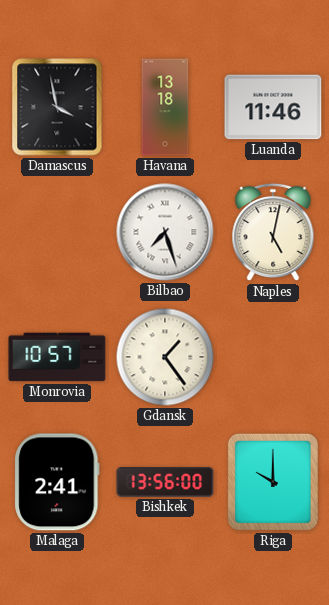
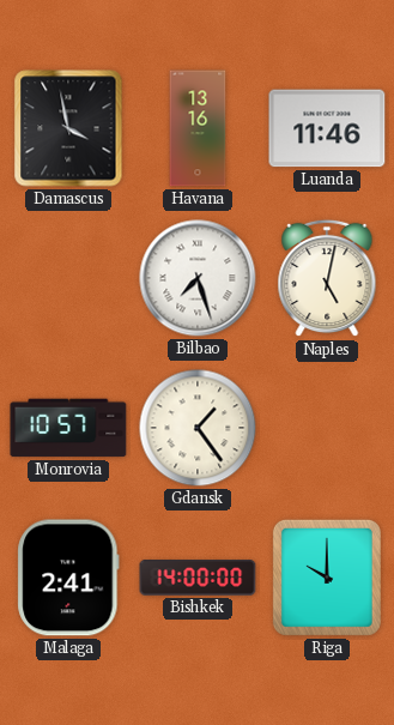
Havana: 13:18 -> 13:16
Bishkek: 13:56 -> 14:00
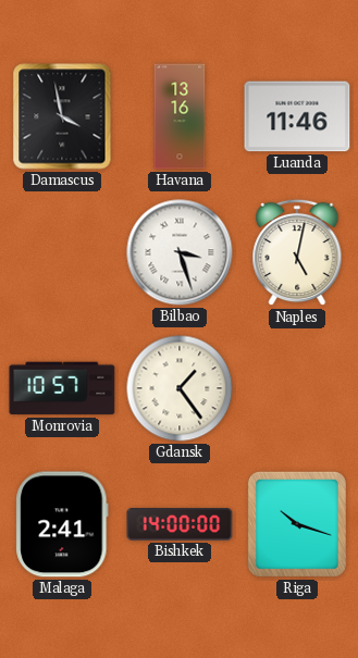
Bilbao: 7:27 -> 3:27
Riga: 10:00 -> 10:18
